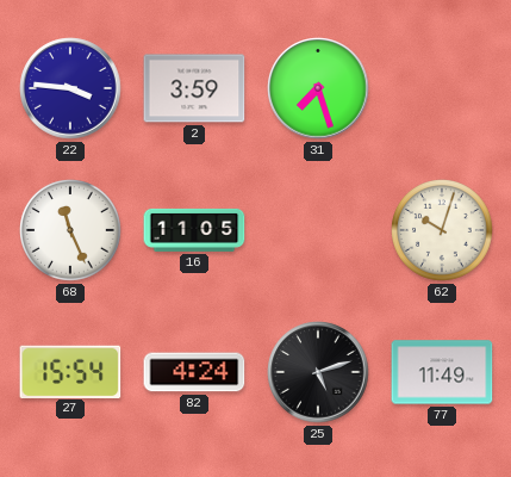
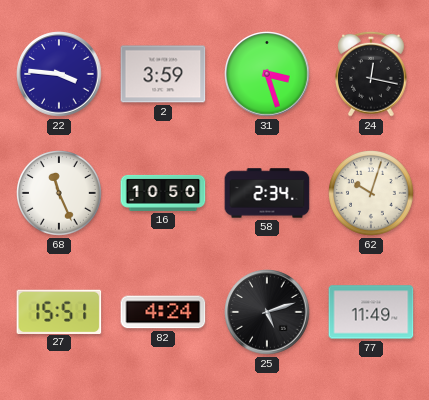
31: 7:27 -> 3:27
24: none -> 12:17
16: 11:05 -> 10:50
58: none -> 2:34
27: 15:54 -> 15:51
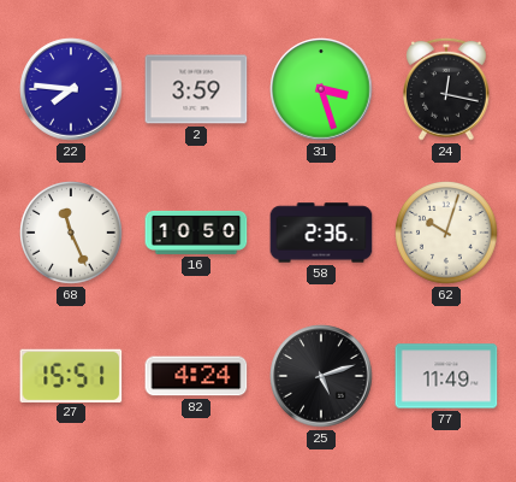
22: 3:46 -> 7:46
58: 2:34 -> 2:36
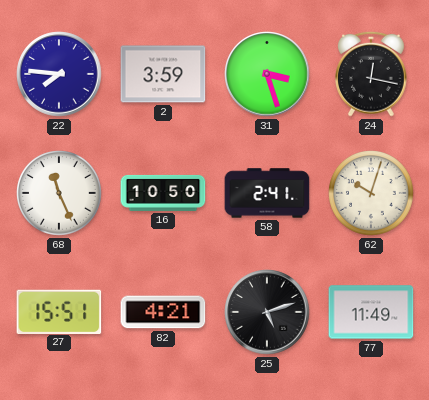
58: 2:36 -> 2:41
82: 4:24 -> 4:21
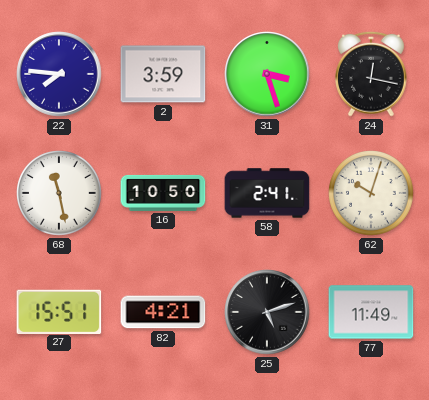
68: 11:26 -> 11:28
